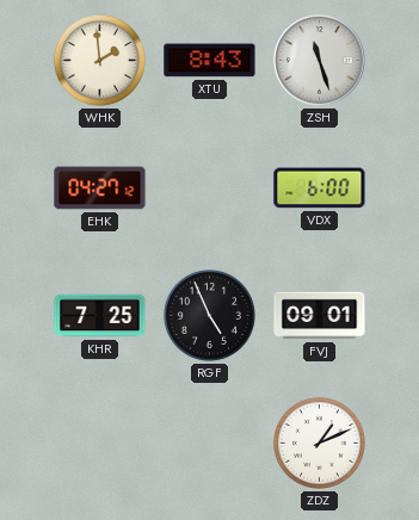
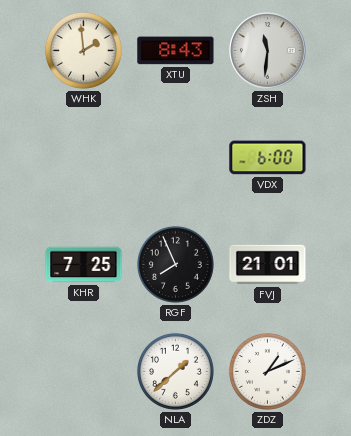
ZSH: 11:27 -> 11:31
EHK: 04:27 -> none
RGF: 4:56 -> 7:56
FVJ: 09:01 -> 21:01
NLA: none -> 1:38
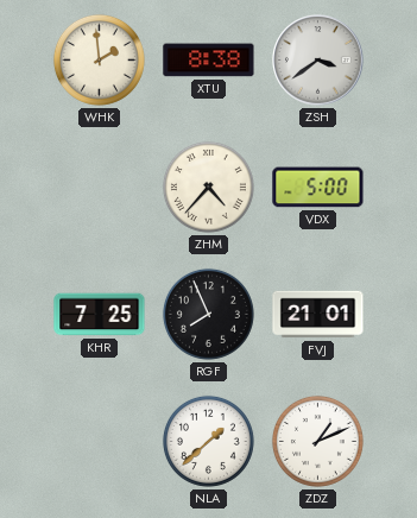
XTU: 8:43 -> 8:38
ZSH: 11:31 -> 3:39
ZHM: none -> 4:37
VDX: 6:00 -> 5:00
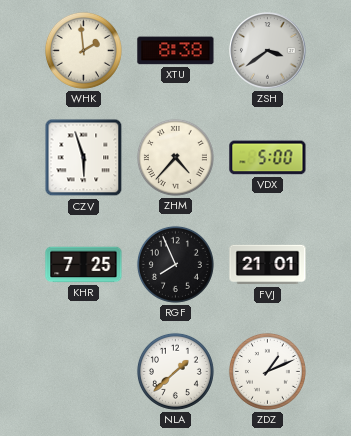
CZV: none -> 5:57
